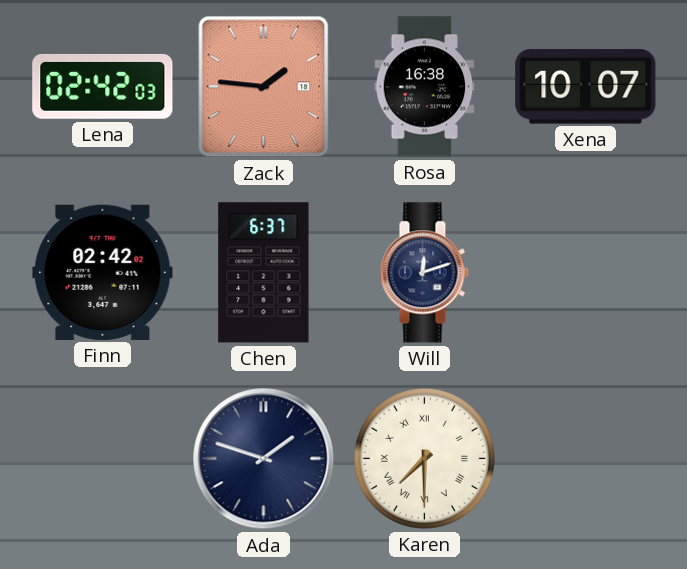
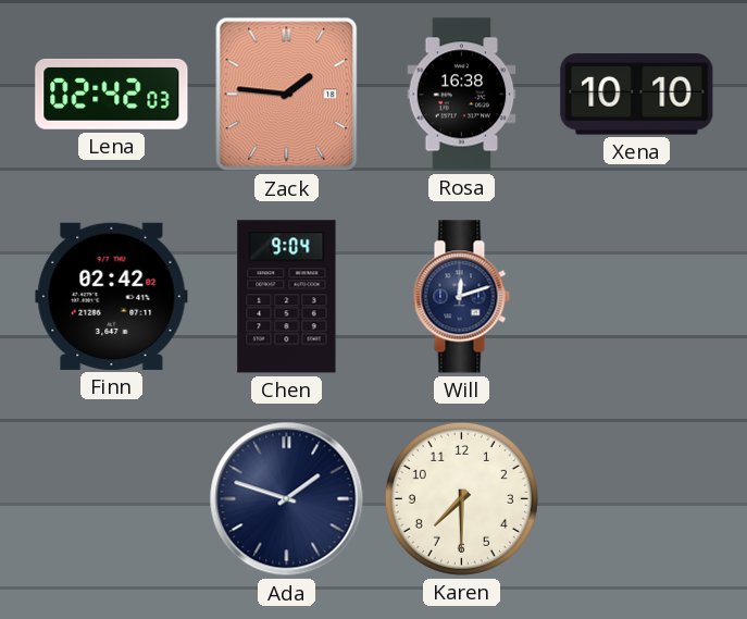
Xena: 10:07 -> 10:10
Chen: 6:37 -> 9:04
Karen numerals: Roman -> Arabic
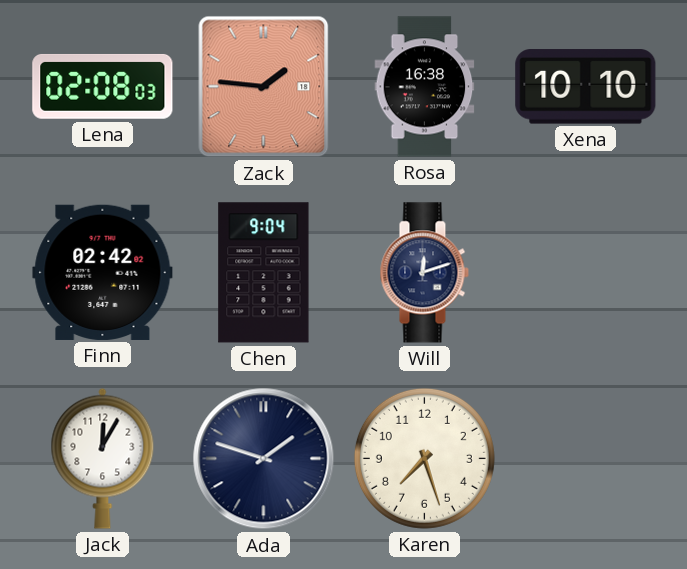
Lena: 02:42 -> 02:08
Jack: none -> 12:05
Karen: 7:30 -> 7:27
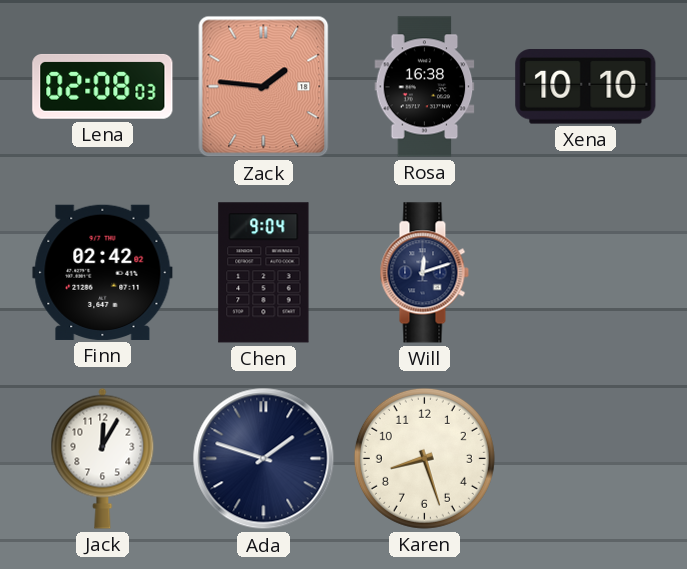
Karen: 7:27 -> 8:27
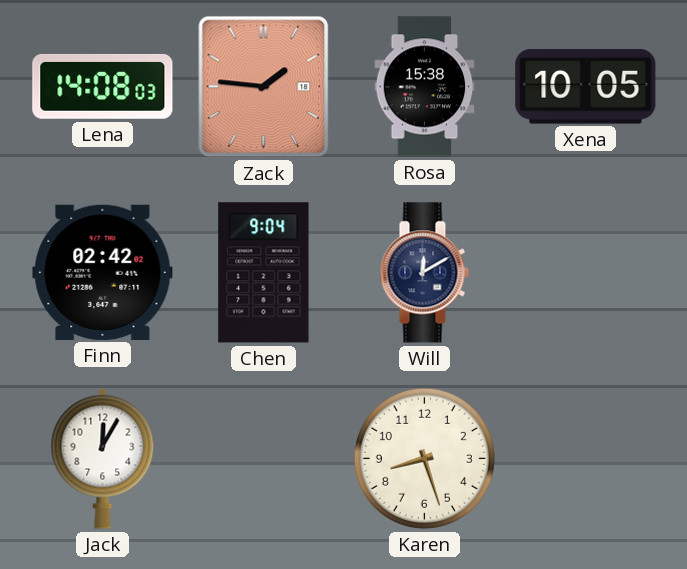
Lena: 02:08 -> 14:08
Rosa: 16:38 -> 15:38
Xena: 10:10 -> 10:05
Will: 12:12 -> 12:10
Ada: 1:48 -> none
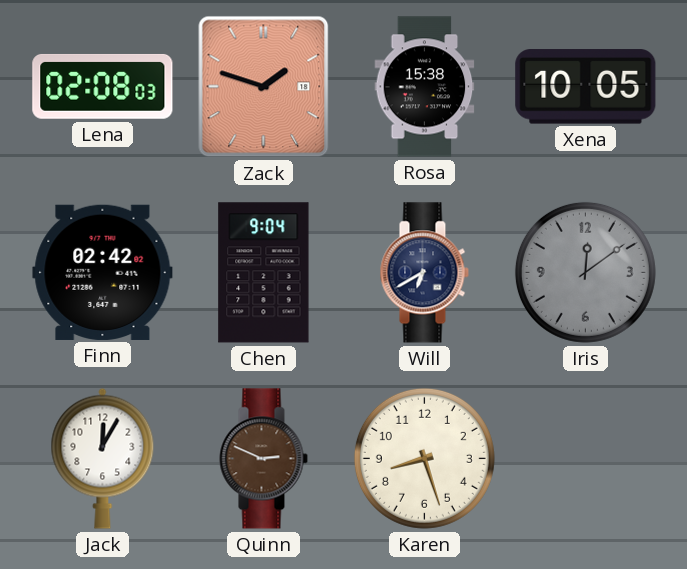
Lena: 14:08 -> 02:08
Zack: 1:46 -> 1:48
Will: 12:10 -> 6:40
Iris: none -> 12:09
Quinn: none -> 2:49
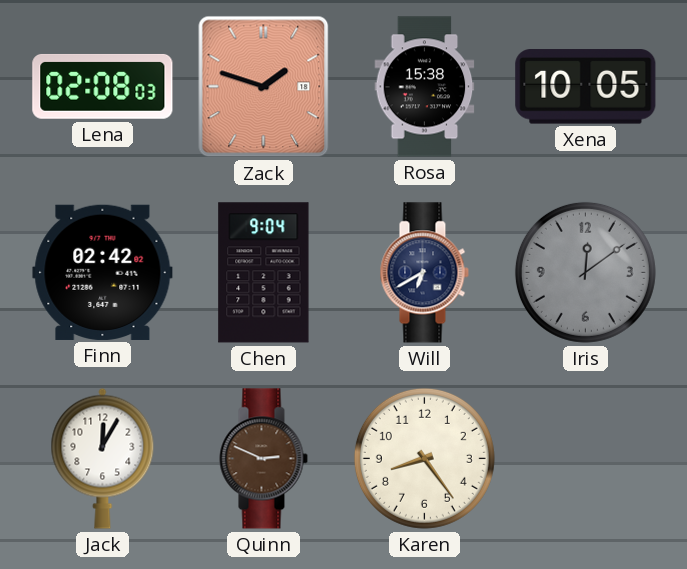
Karen: 8:27 -> 8:24
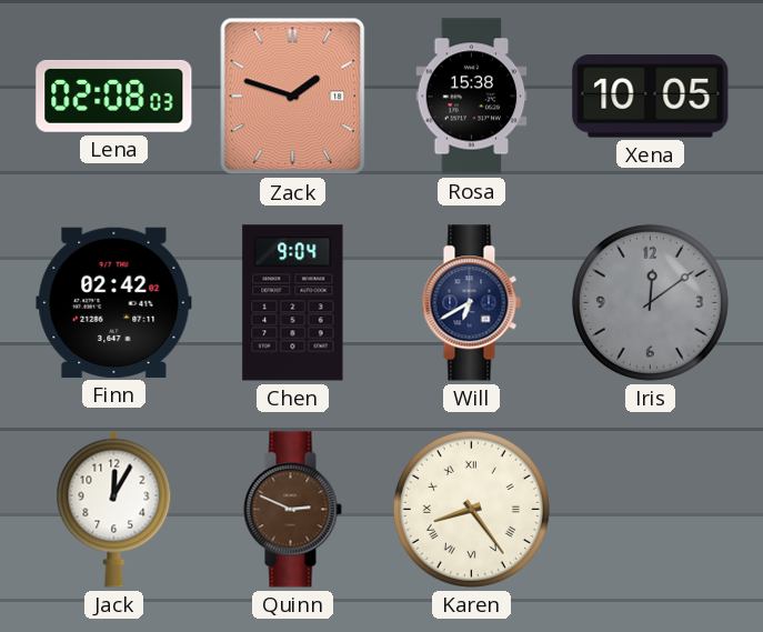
Karen numerals: Arabic -> Roman
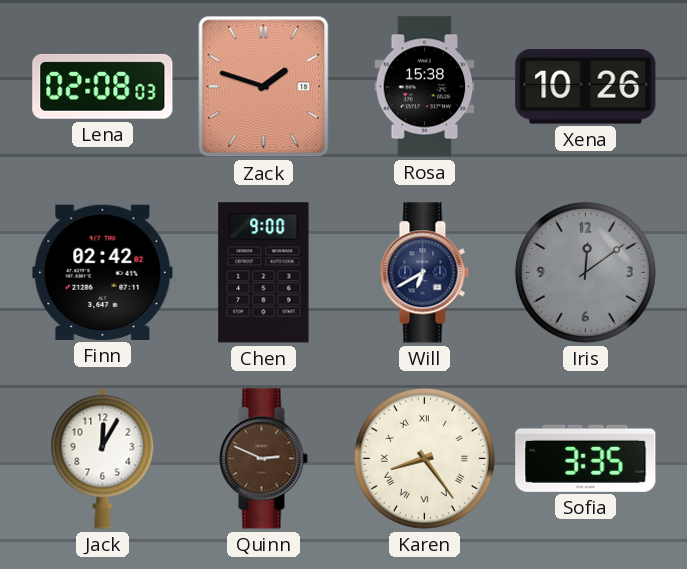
Xena: 10:05 -> 10:26
Chen: 9:04 -> 9:00
Sofia: none -> 3:35
